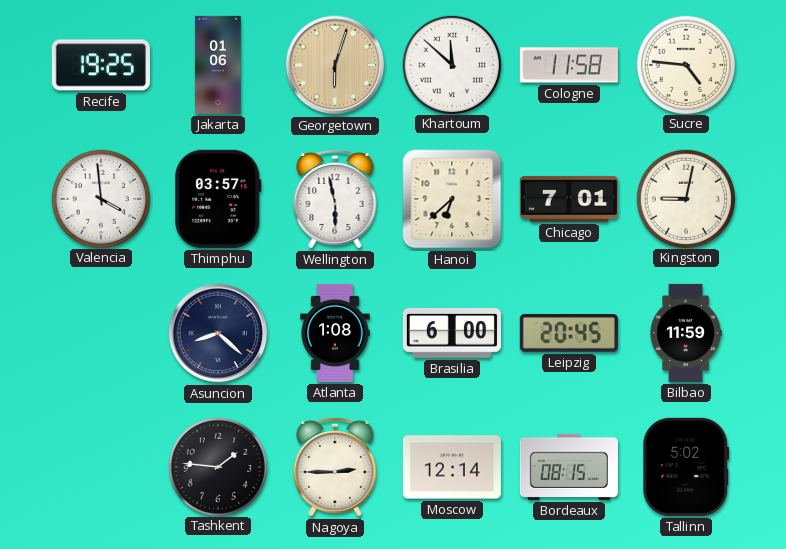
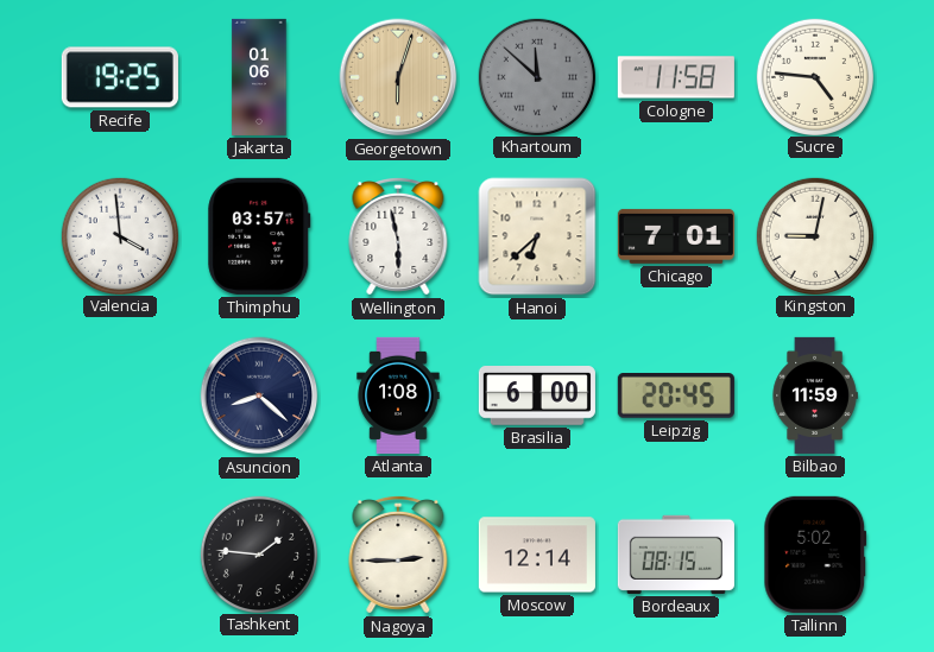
Khartoum dial: white -> grey
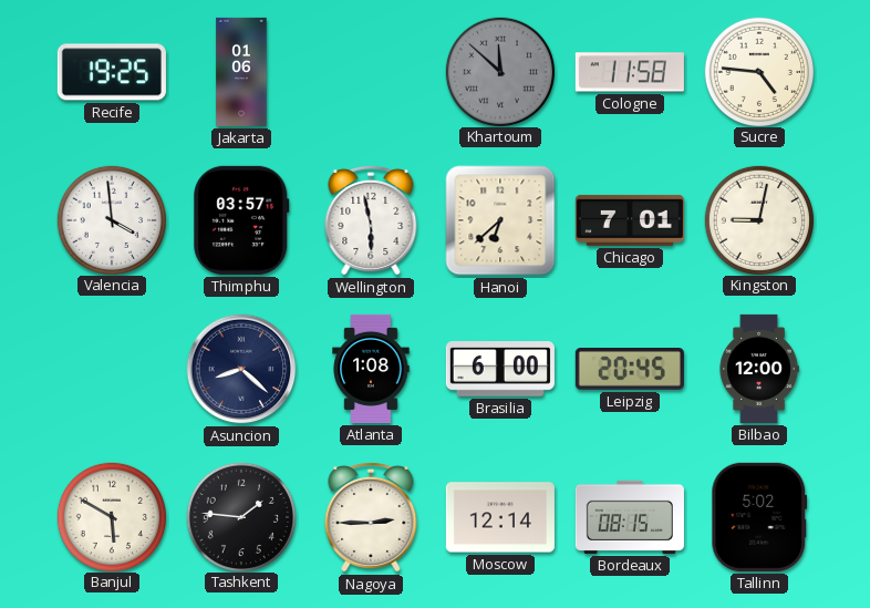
Georgetown: 6:03 -> none
Bilbao: 11:59 -> 12:00
Banjul: none -> 5:50
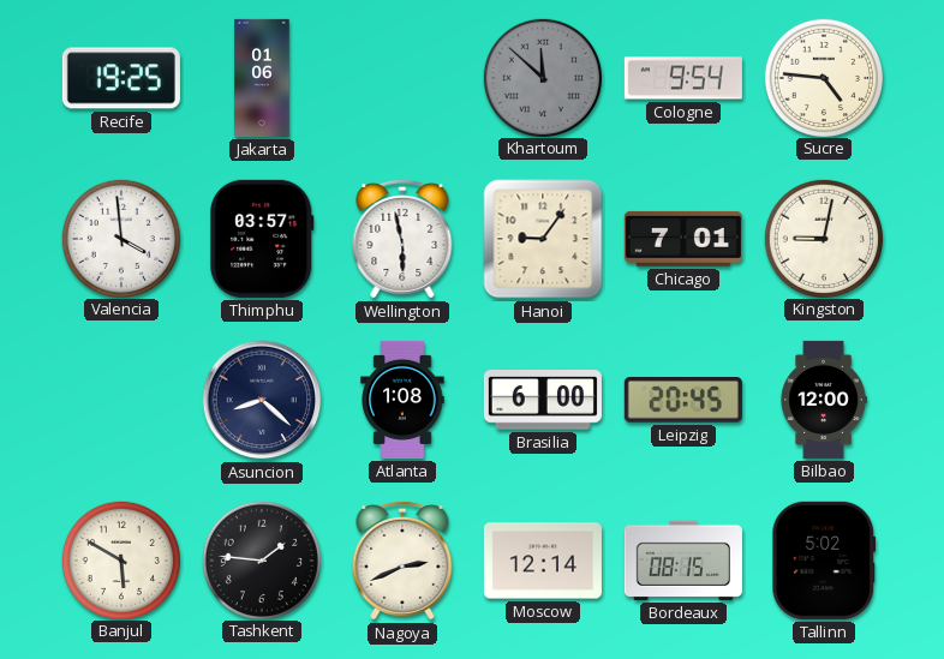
Cologne: 11:58 -> 9:54
Hanoi: 6:38 -> 9:06
Nagoya: 2:45 -> 2:41
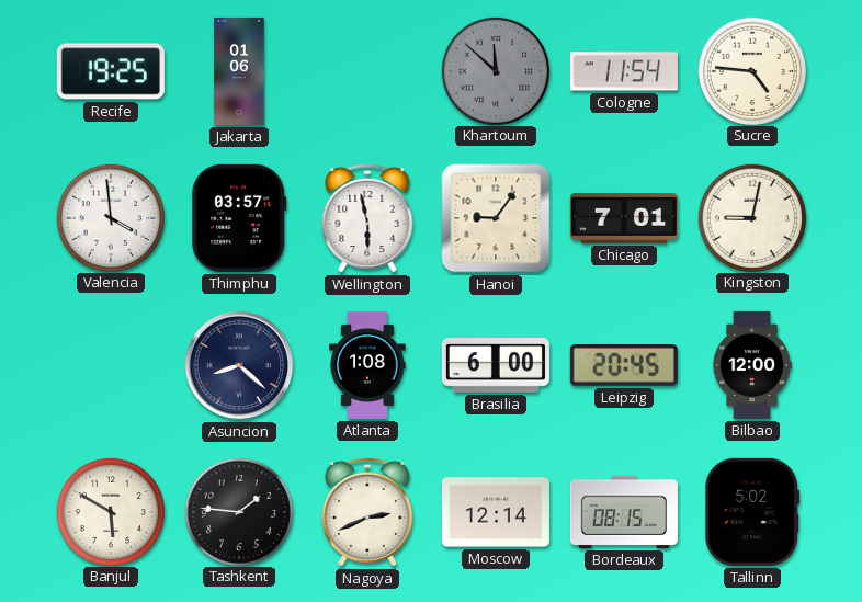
Cologne: 9:54 -> 11:54
